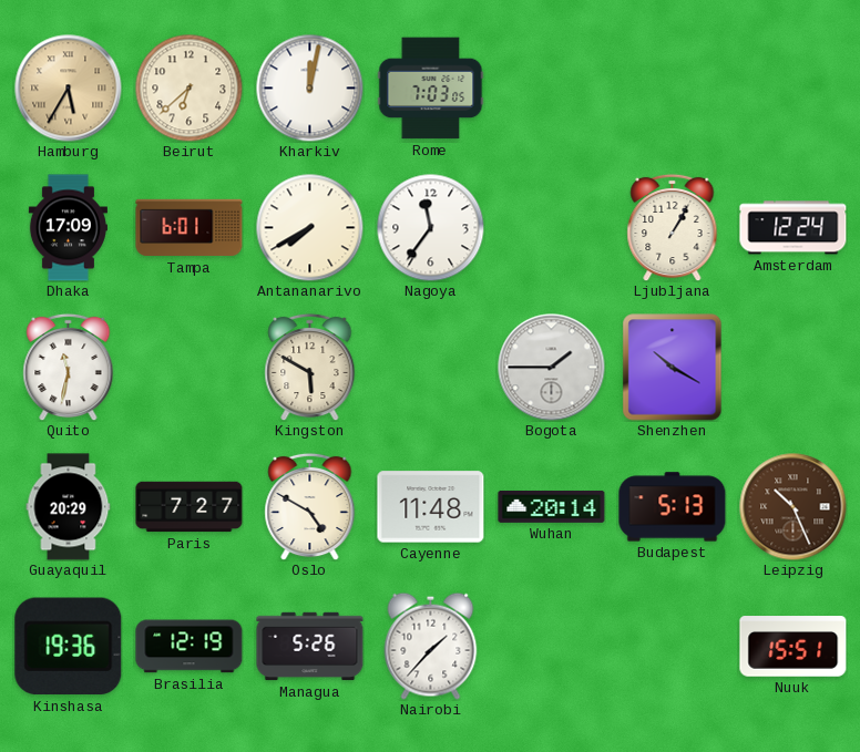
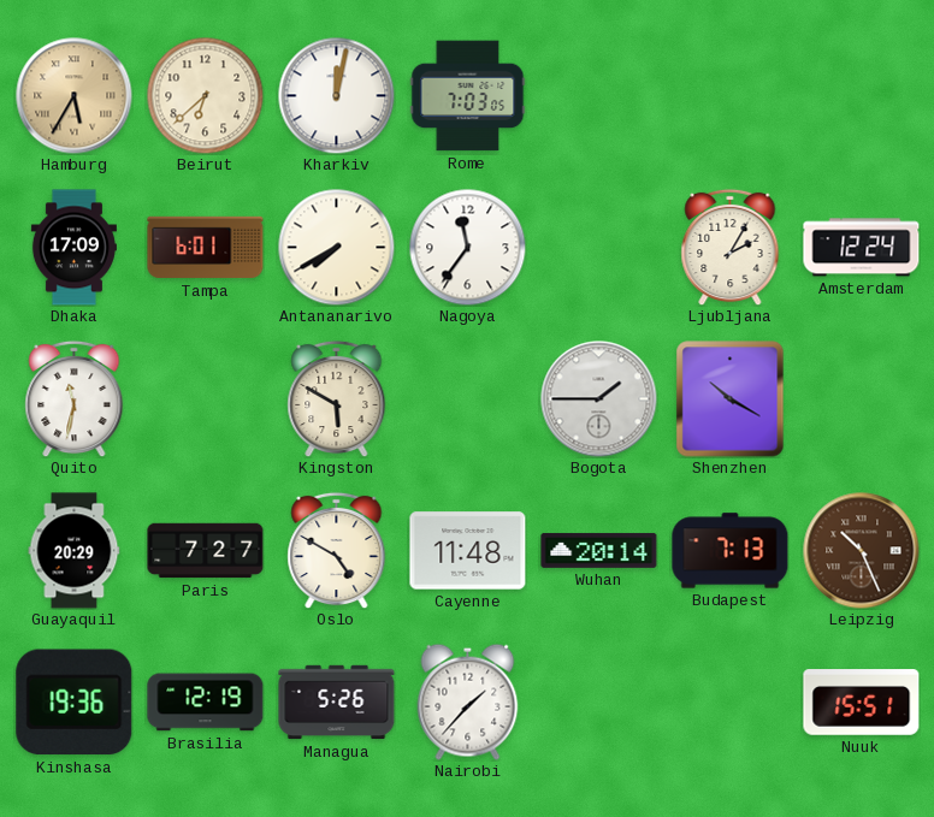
Ljubljana: 1:05 -> 2:05
Budapest: 5:13 -> 7:13
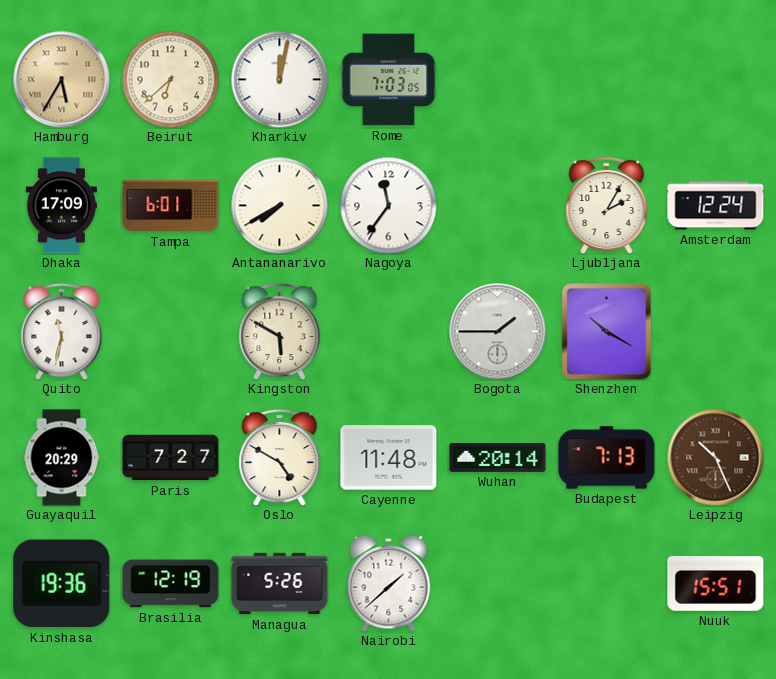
Nairobi: 1:37 -> 1:38
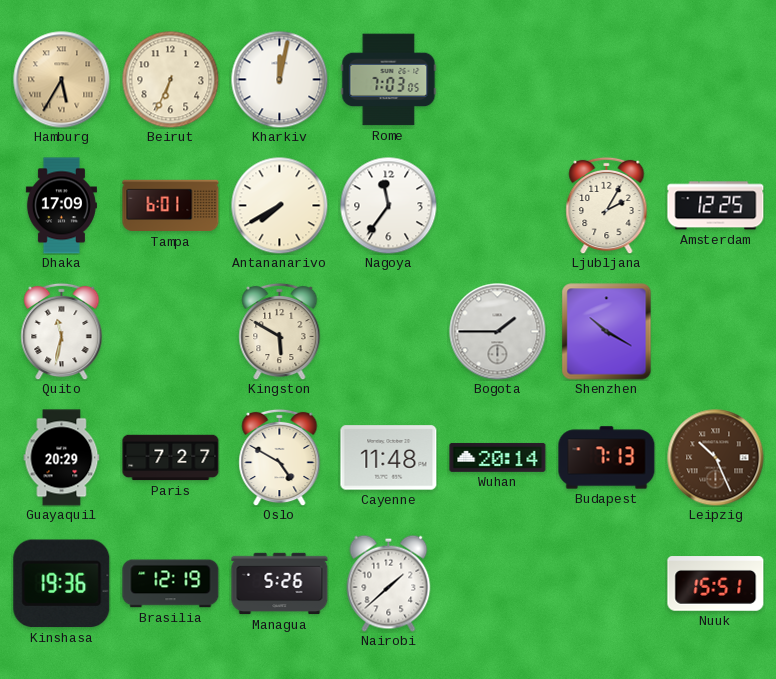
Beirut: 6:38 -> 6:34
Amsterdam: 12:24 -> 12:25
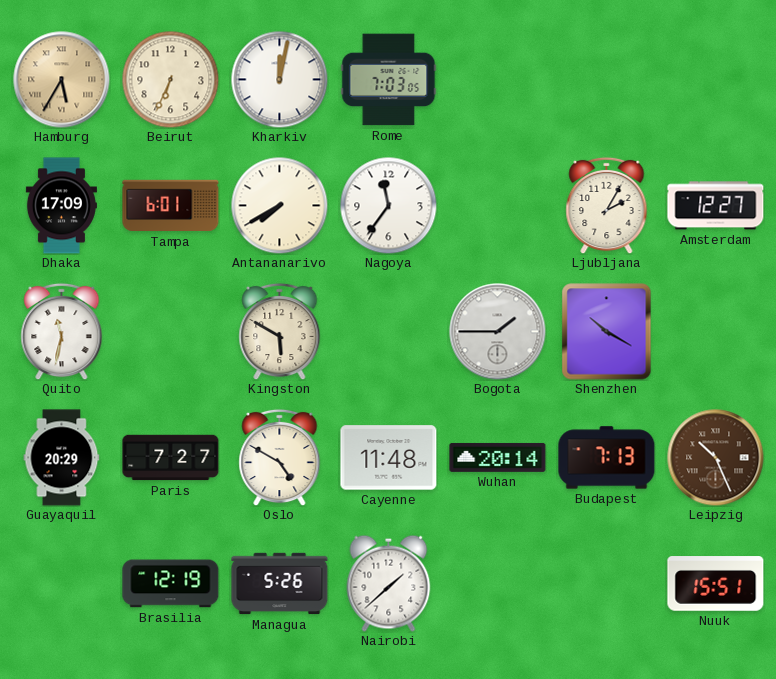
Amsterdam: 12:25 -> 12:27
Kinshasa: 19:36 -> none
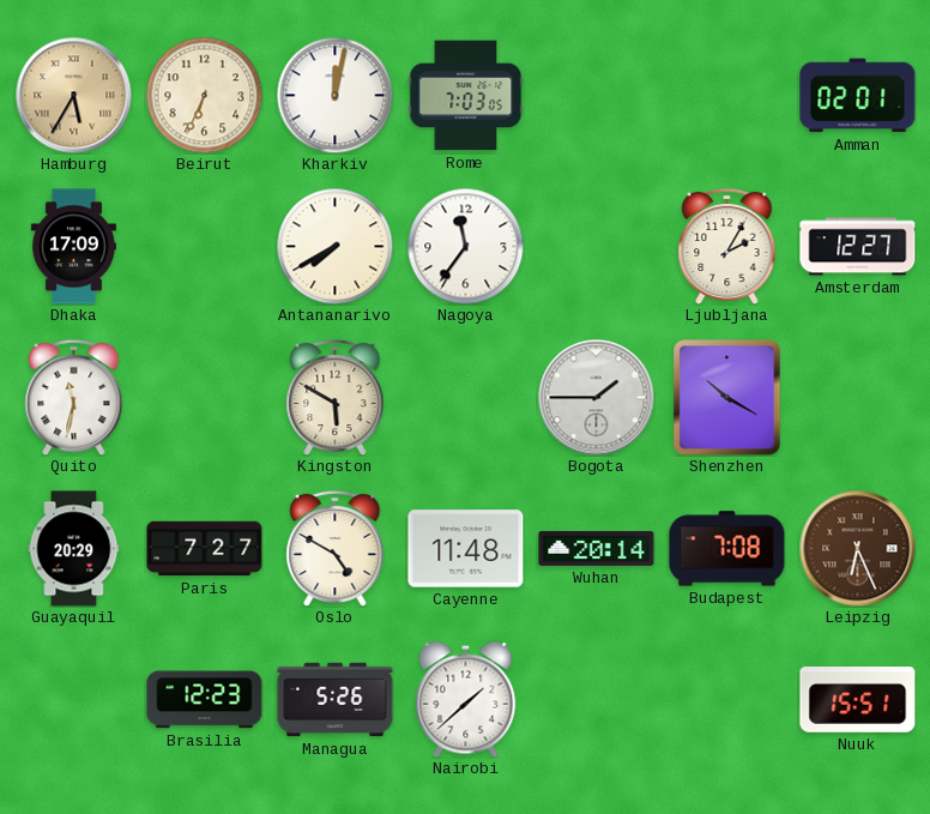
Amman: none -> 02:01
Tampa: 6:01 -> none
Budapest: 7:13 -> 7:08
Leipzig: 10:26 -> 6:26
Brasilia: 12:19 -> 12:23
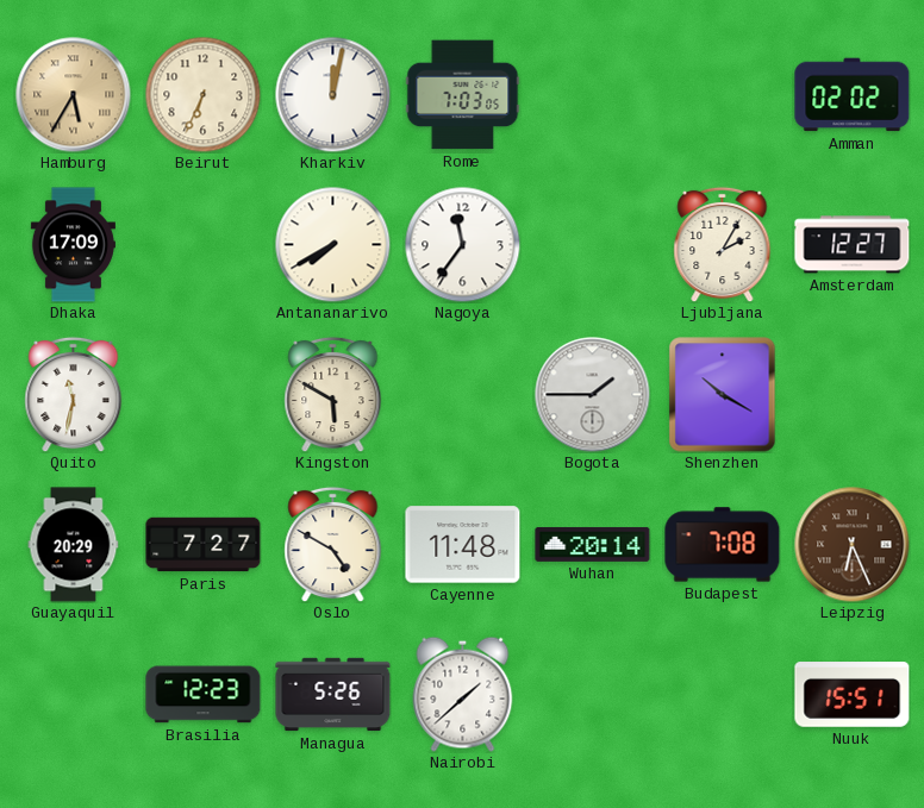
Amman: 02:01 -> 02:02
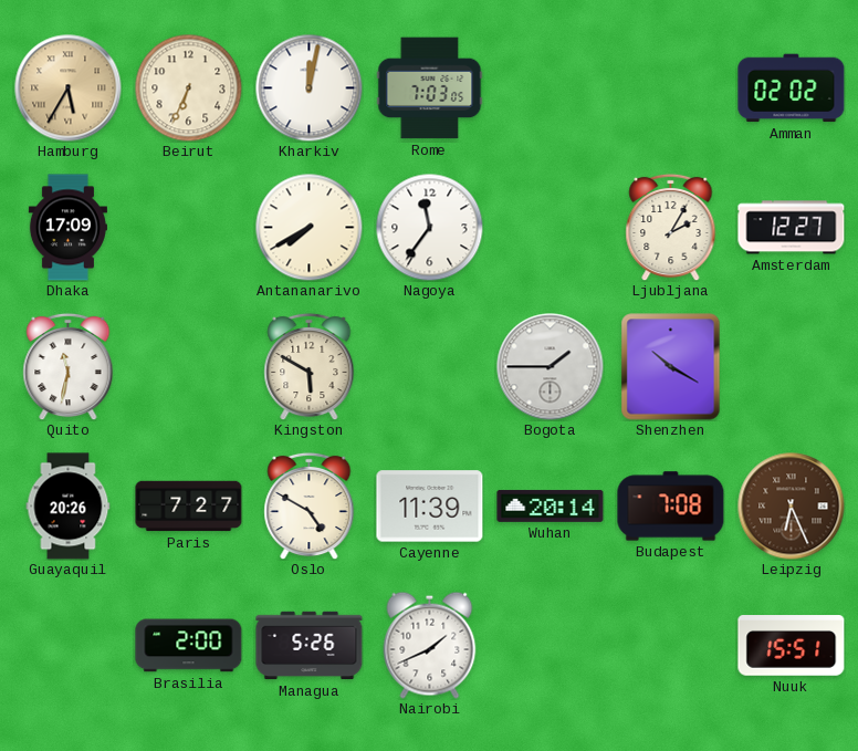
Guayaquil: 20:29 -> 20:26
Cayenne: 11:48 -> 11:39
Brasilia: 12:23 -> 2:00
Nairobi: 1:38 -> 1:41
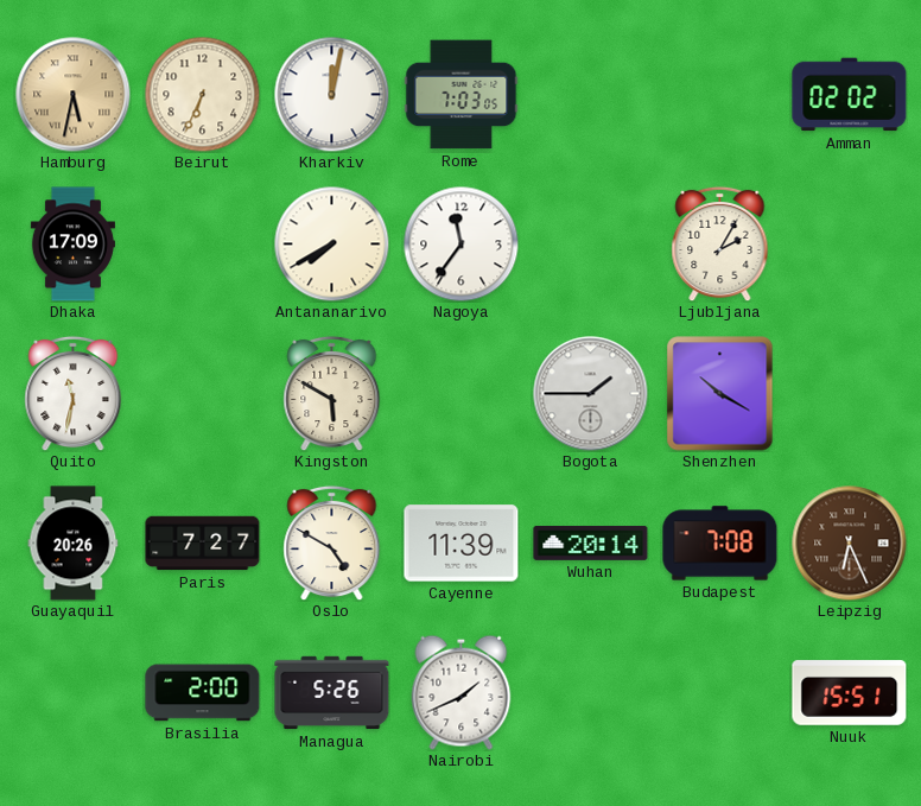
Hamburg: 5:35 -> 5:32
Amsterdam: 12:27 -> none
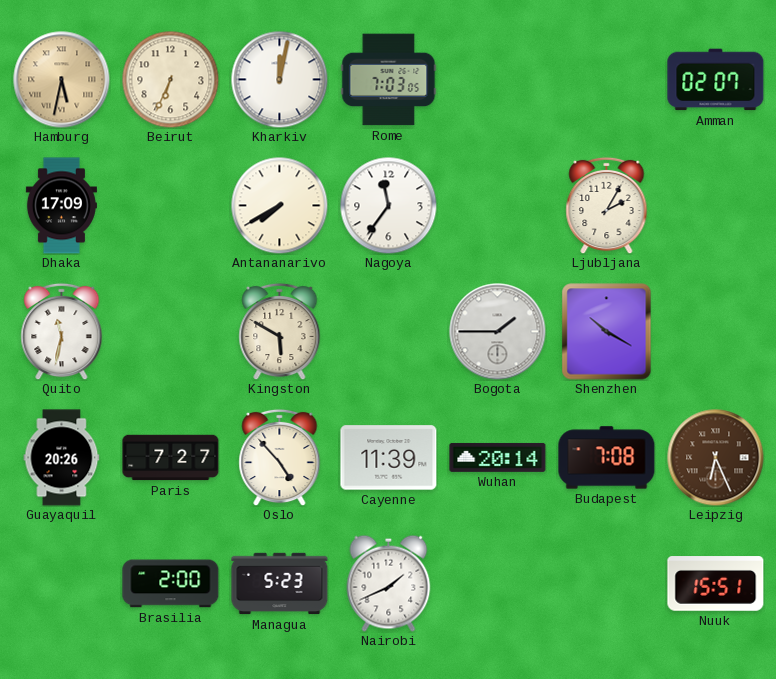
Amman: 02:02 -> 02:07
Oslo: 4:50 -> 4:53
Managua: 5:26 -> 5:23
